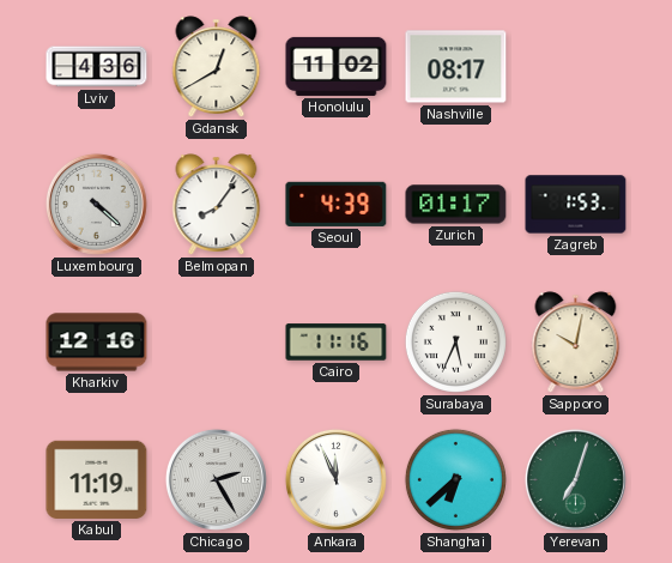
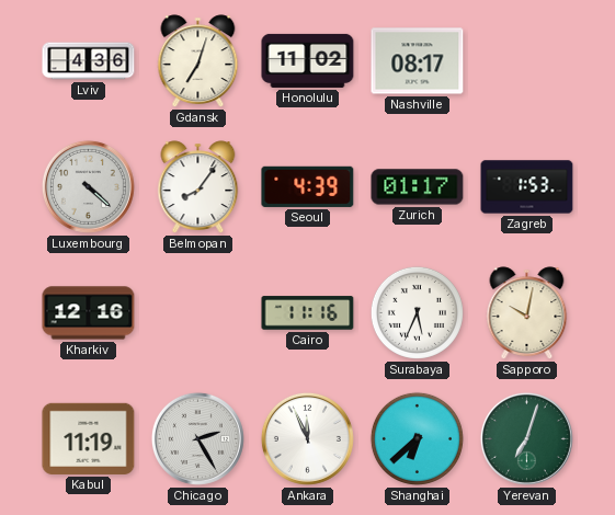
Gdansk: 12:40 -> 7:03
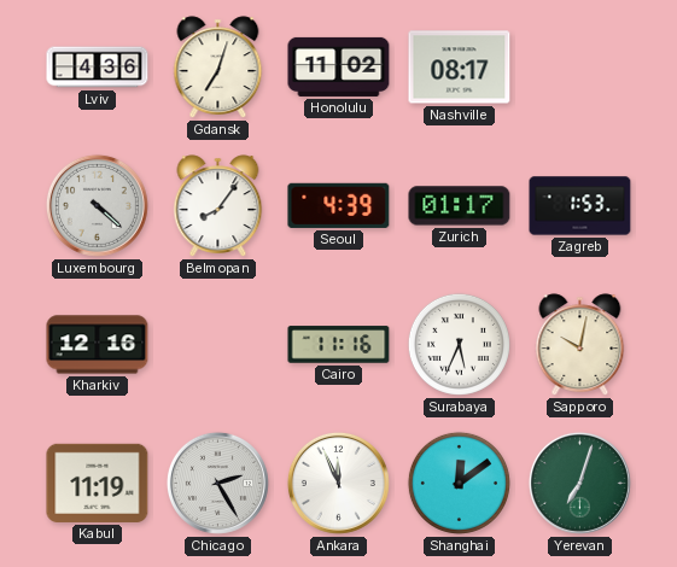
Shanghai: 6:38 -> 12:09
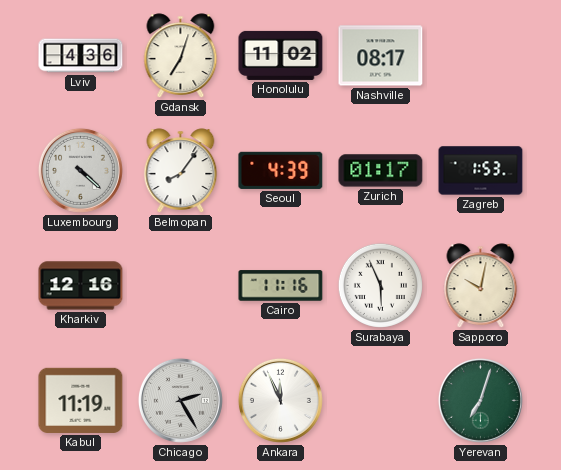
Surabaya: 5:34 -> 5:56
Shanghai: 12:09 -> none
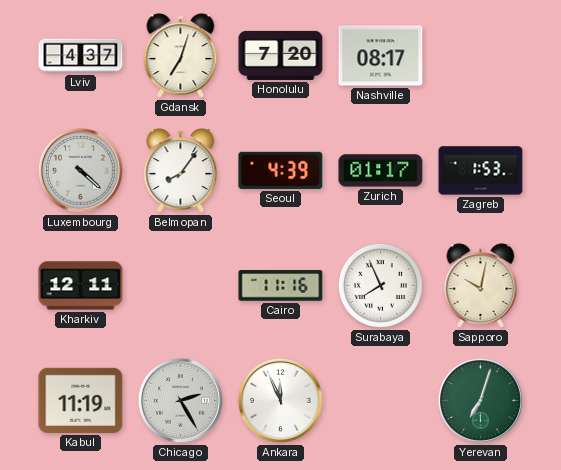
Lviv: 4:36 -> 4:37
Honolulu: 11:02 -> 7:20
Kharkiv: 12:16 -> 12:11
Surabaya: 5:56 -> 7:56
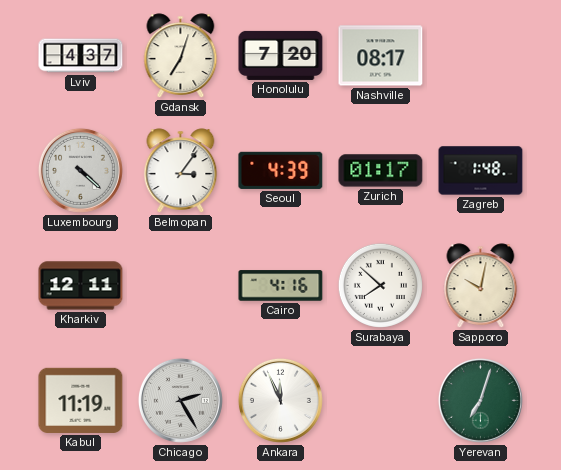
Belmopan: 8:06 -> 3:06
Zagreb: 1:53 -> 1:48
Cairo: 11:16 -> 4:16
Surabaya: 7:56 -> 7:52
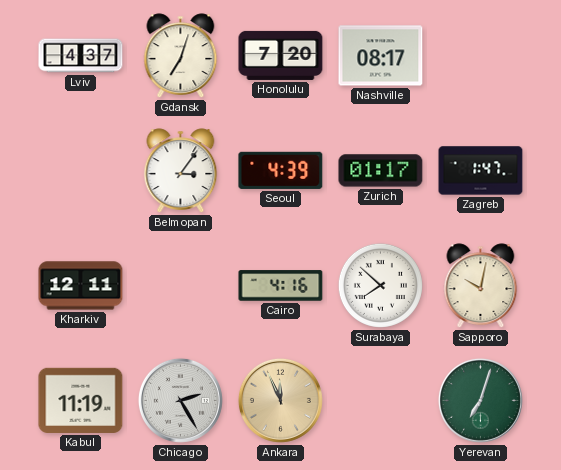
Luxembourg: 4:22 -> none
Zagreb: 1:48 -> 1:47
Ankara dial: white -> champagne
